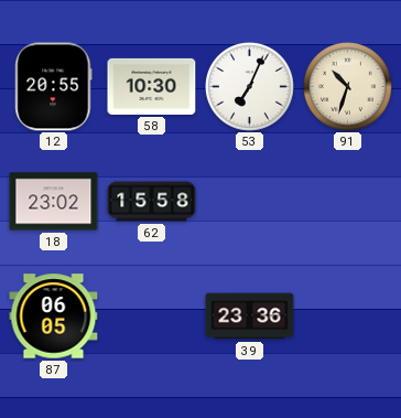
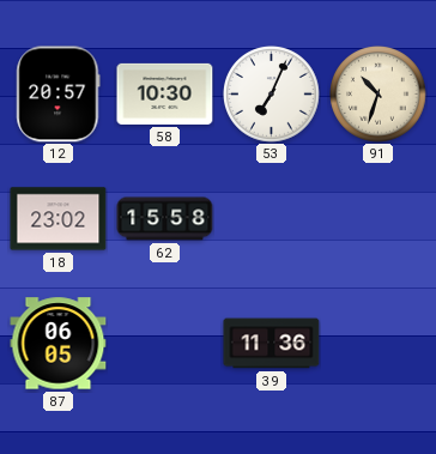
12: 20:55 -> 20:57
39: 23:36 -> 11:36
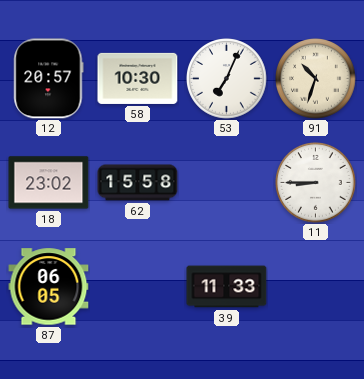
11: none -> 8:45
39: 11:36 -> 11:33
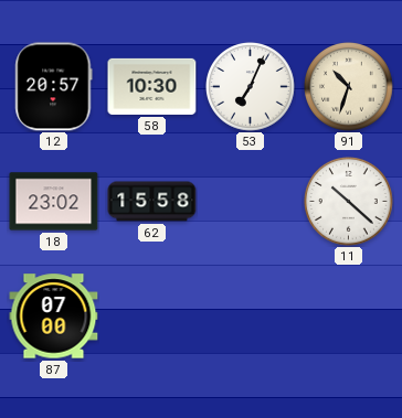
11: 8:45 -> 10:22
87: 06:05 -> 07:00
39: 11:33 -> none
